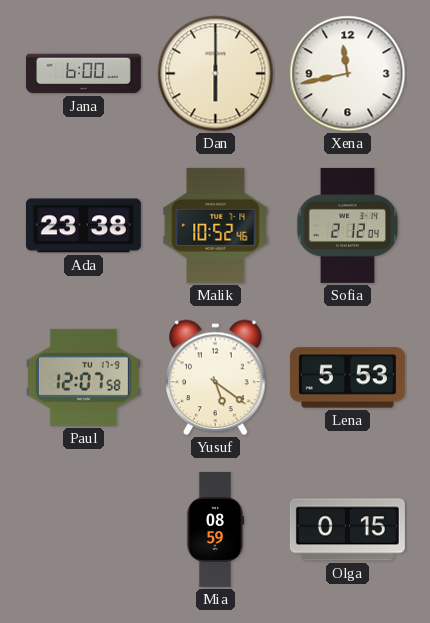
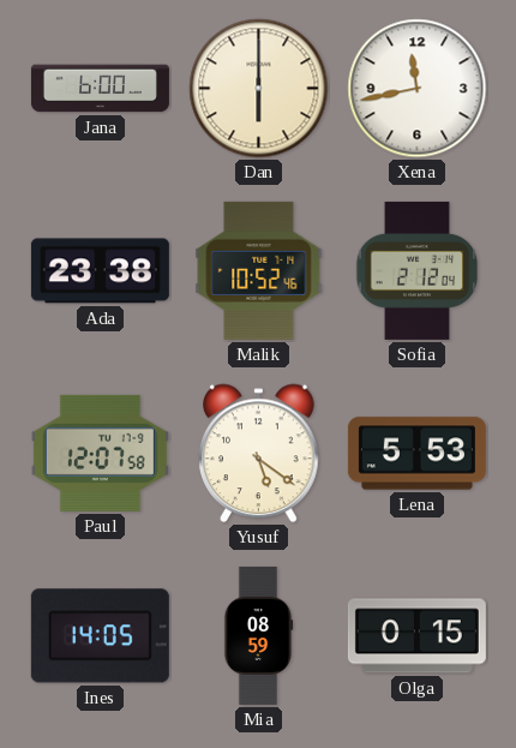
Ines: none -> 14:05
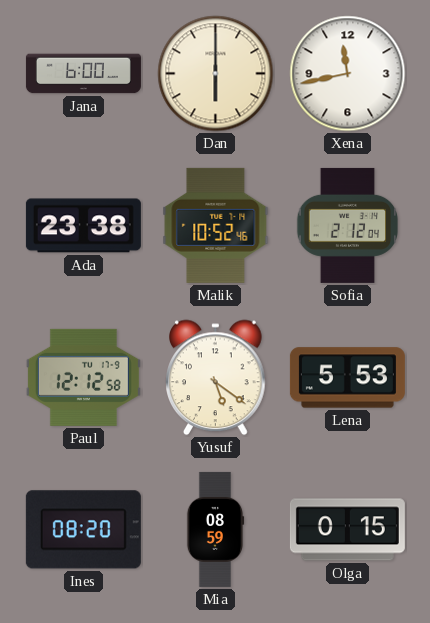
Paul: 12:07 -> 12:12
Ines: 14:05 -> 08:20
